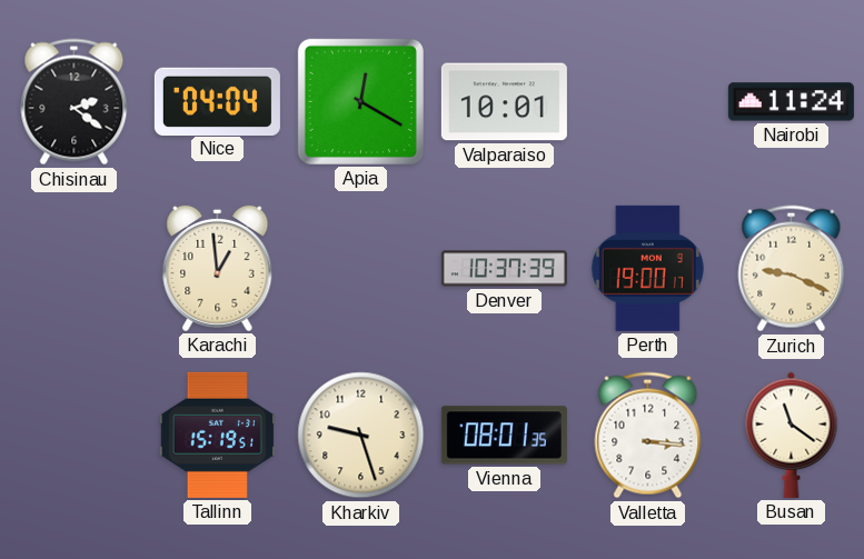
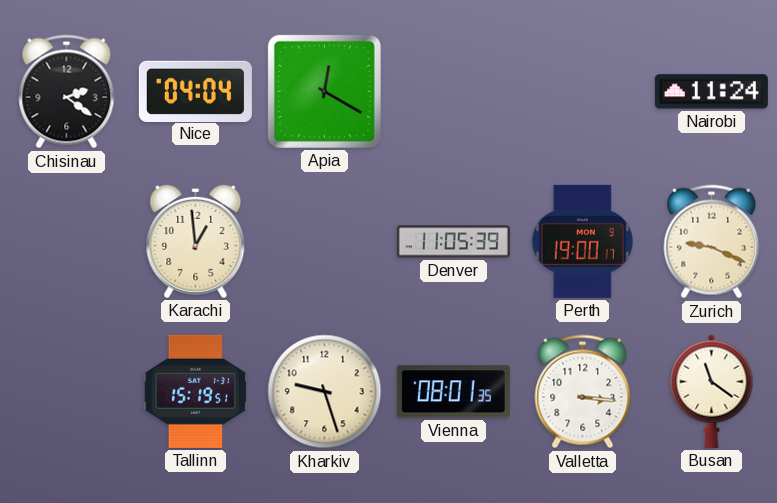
Valparaiso: 10:01 -> none
Denver: 10:37 -> 11:05
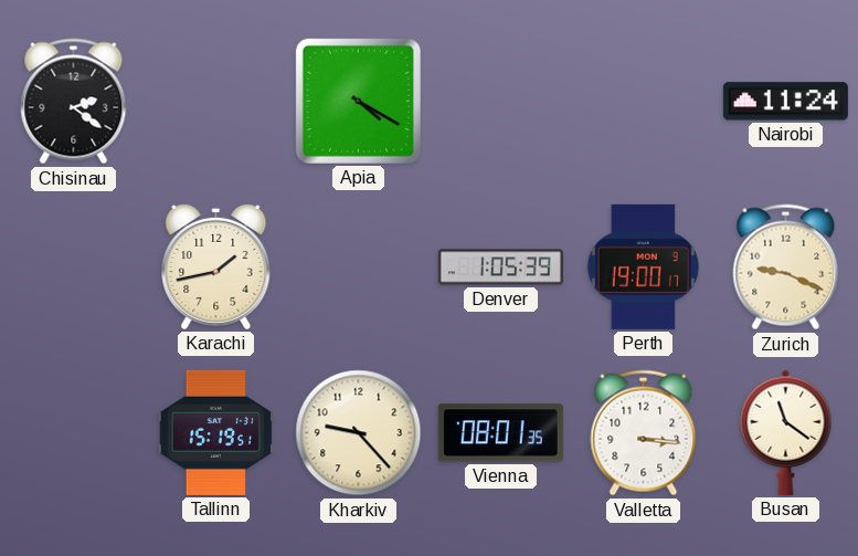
Nice: 04:04 -> none
Apia: 12:20 -> 4:20
Karachi: 12:59 -> 1:43
Denver: 11:05 -> 1:05
Kharkiv: 9:27 -> 9:23
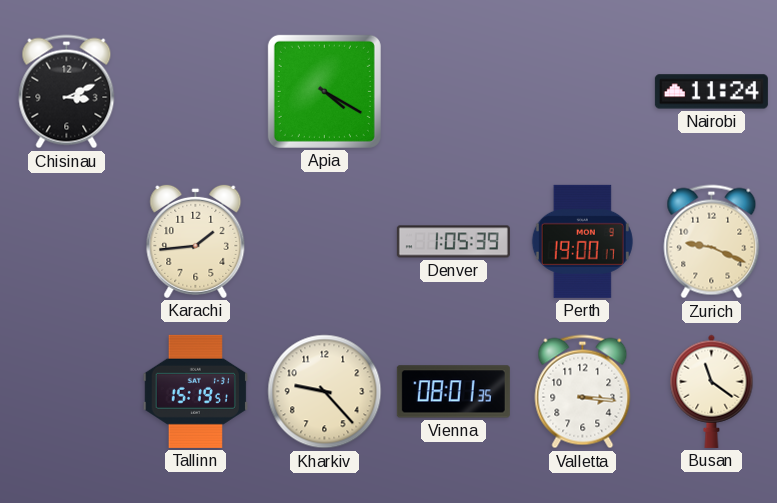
Chisinau: 2:21 -> 3:11
Karachi: 1:43 -> 1:44
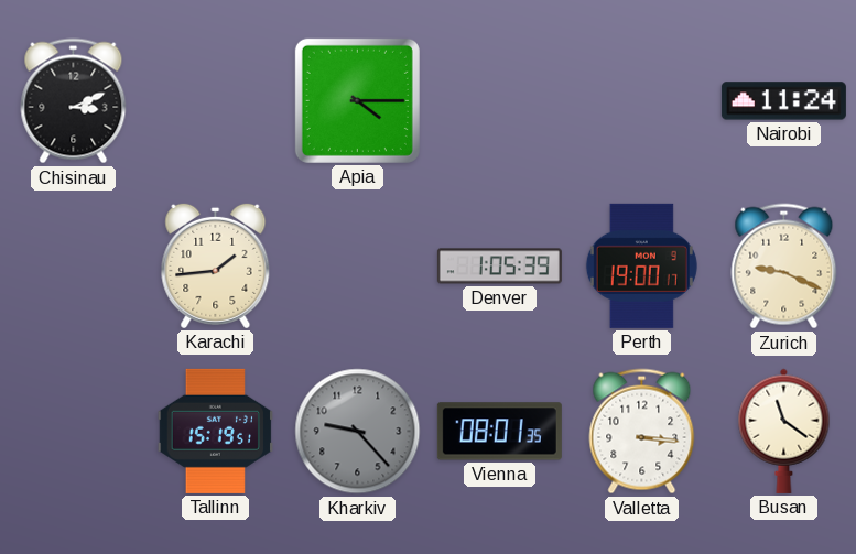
Apia: 4:20 -> 4:15
Kharkiv dial: cream -> grey
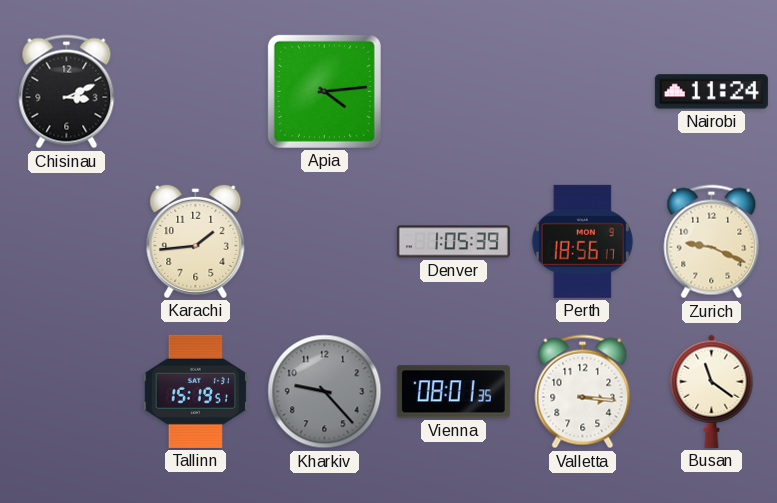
Apia: 4:15 -> 4:14
Perth: 19:00 -> 18:56
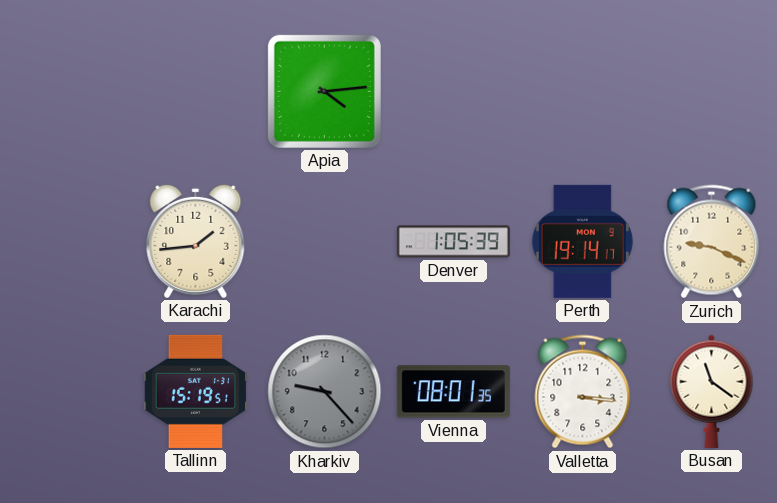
Chisinau: 3:11 -> none
Nairobi: 11:24 -> none
Perth: 18:56 -> 19:14
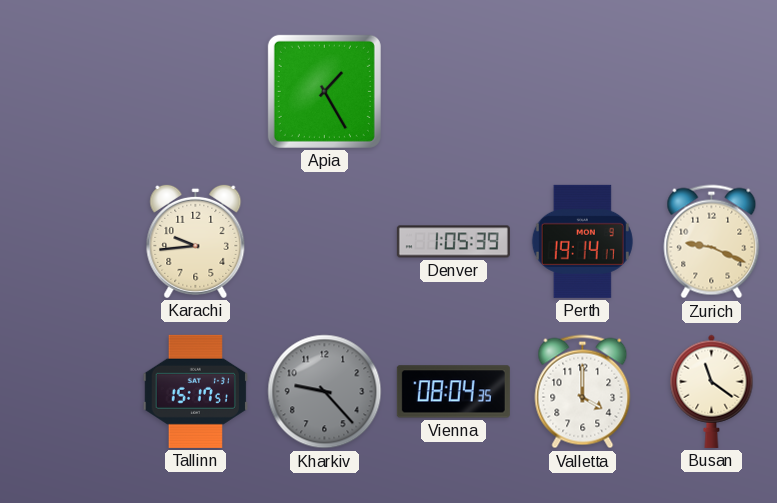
Apia: 4:14 -> 1:25
Karachi: 1:44 -> 9:44
Tallinn: 15:19 -> 15:17
Vienna: 08:01 -> 08:04
Valletta: 3:16 -> 4:00
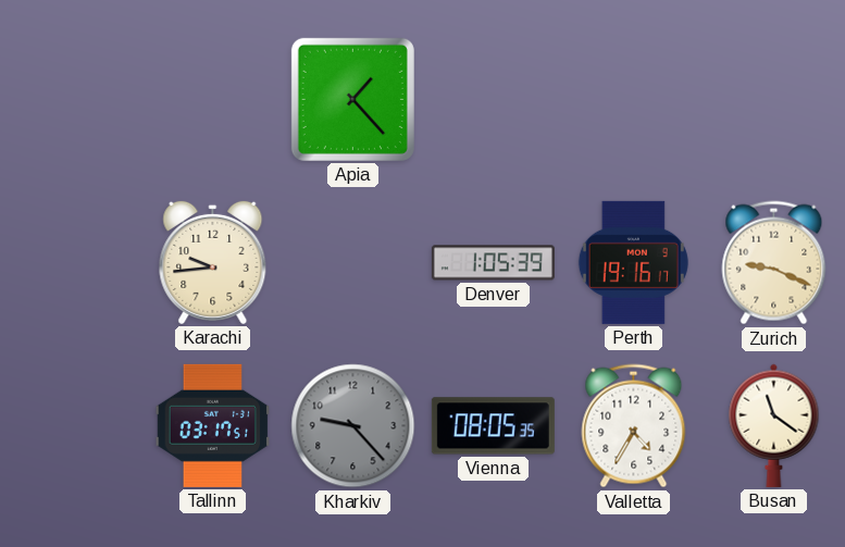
Apia: 1:25 -> 1:23
Perth: 19:14 -> 19:16
Tallinn: 15:17 -> 03:17
Vienna: 08:04 -> 08:05
Valletta: 4:00 -> 4:35
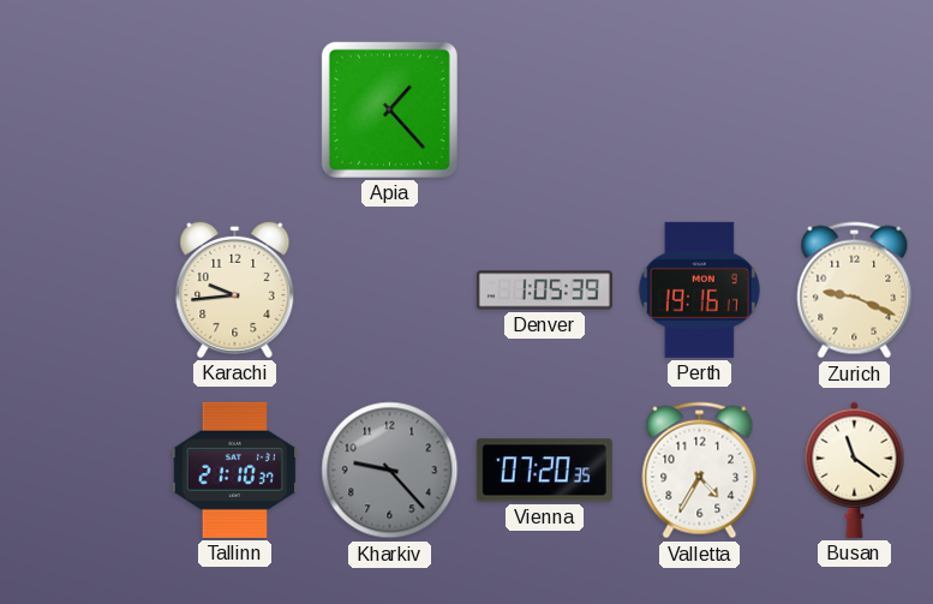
Tallinn: 03:17 -> 21:10
Vienna: 08:05 -> 07:20
